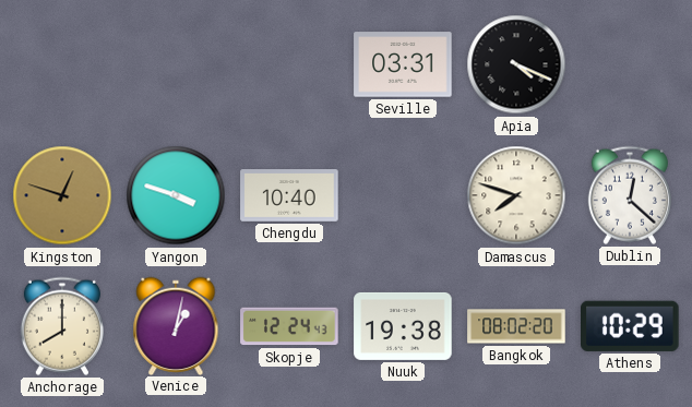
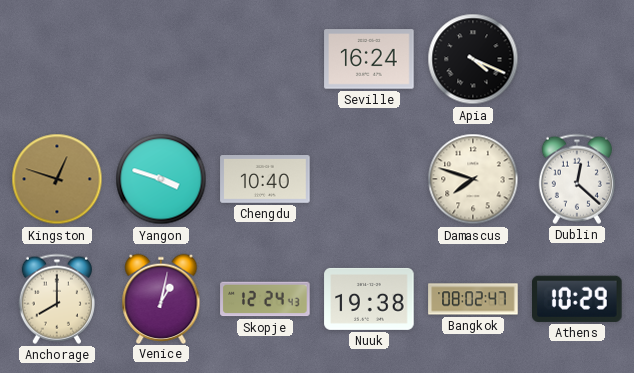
Seville: 03:31 -> 16:24
Bangkok: 08:02:20 -> 08:02:47
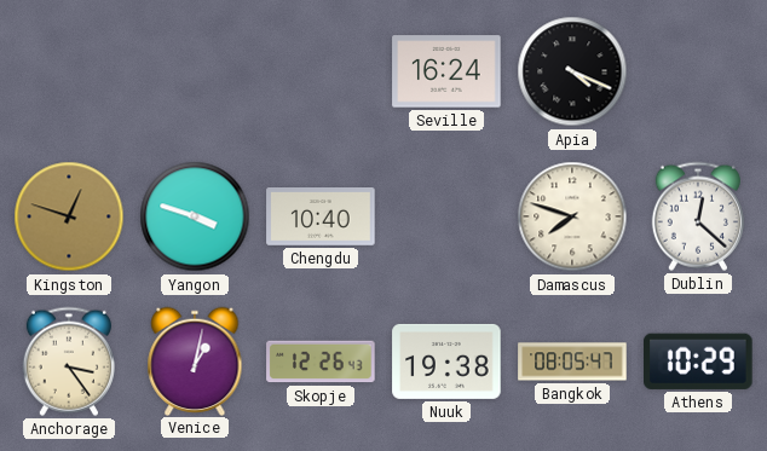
Anchorage: 8:00 -> 3:24
Skopje: 12:24 -> 12:26
Bangkok: 08:02 -> 08:05
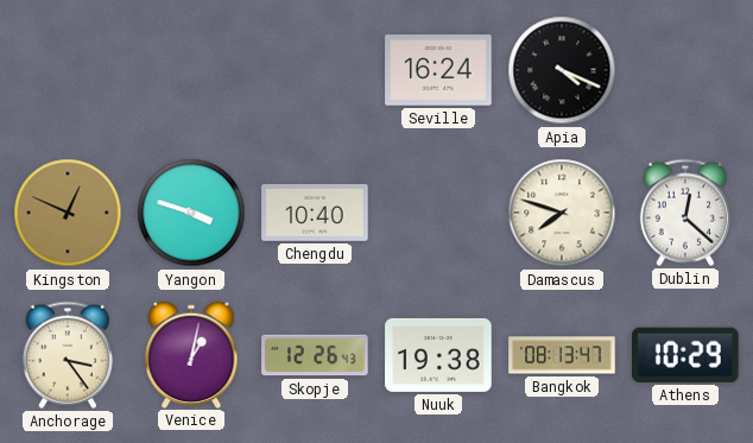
Kingston: 12:48 -> 12:49
Bangkok: 08:05 -> 08:13
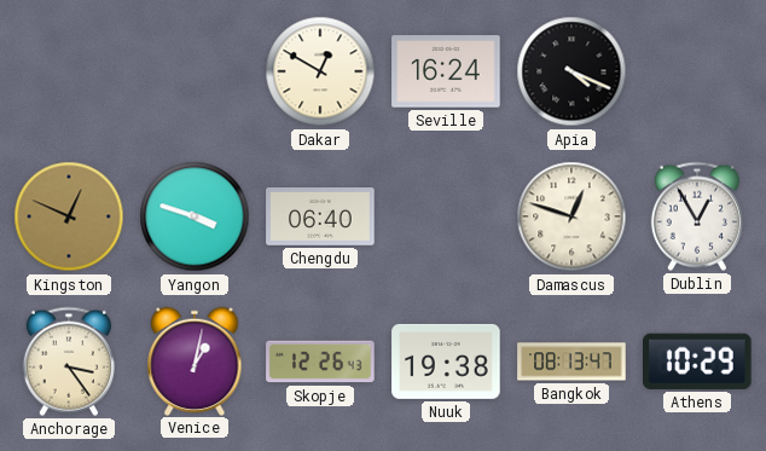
Dakar: none -> 12:50
Chengdu: 10:40 -> 06:40
Damascus: 7:48 -> 12:48
Dublin: 12:22 -> 12:55
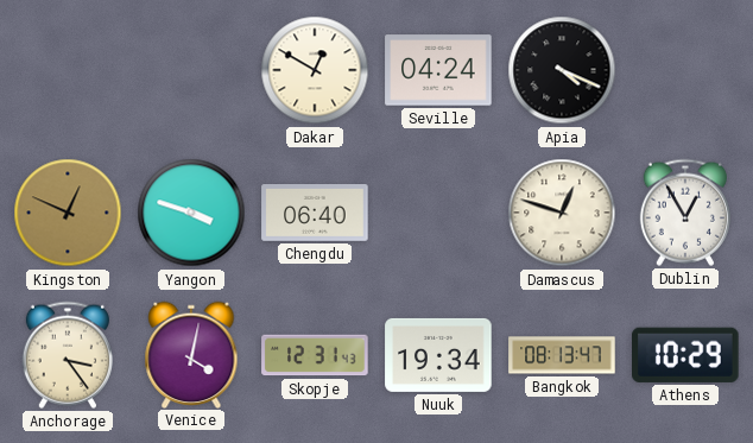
Seville: 16:24 -> 04:24
Venice: 1:02 -> 4:02
Skopje: 12:26 -> 12:31
Nuuk: 19:38 -> 19:34
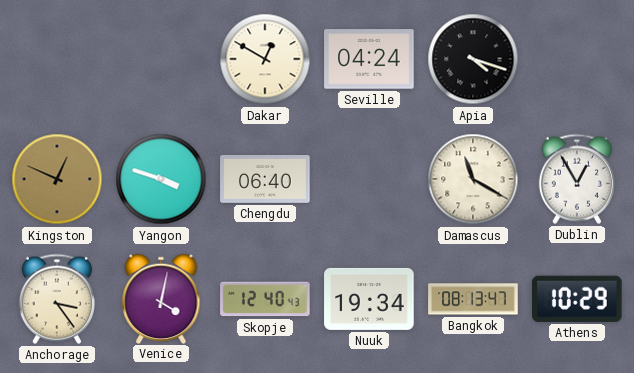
Apia: 4:19 -> 4:18
Damascus: 12:48 -> 11:20
Skopje: 12:31 -> 12:40
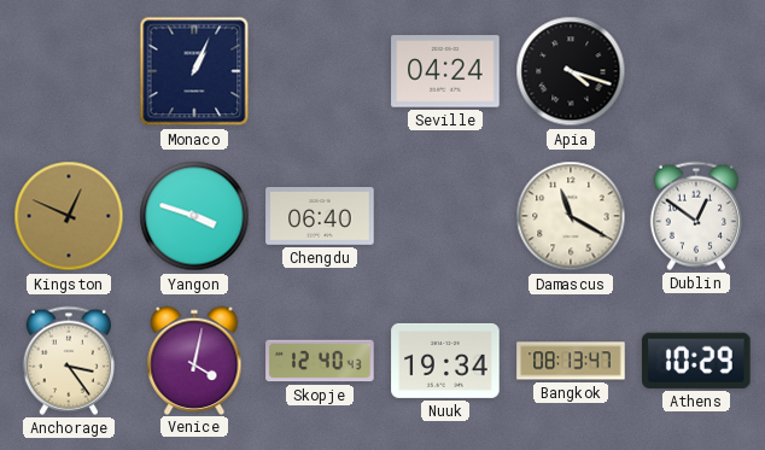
Monaco: none -> 1:04
Dakar: 12:50 -> none
Dublin: 12:55 -> 12:51
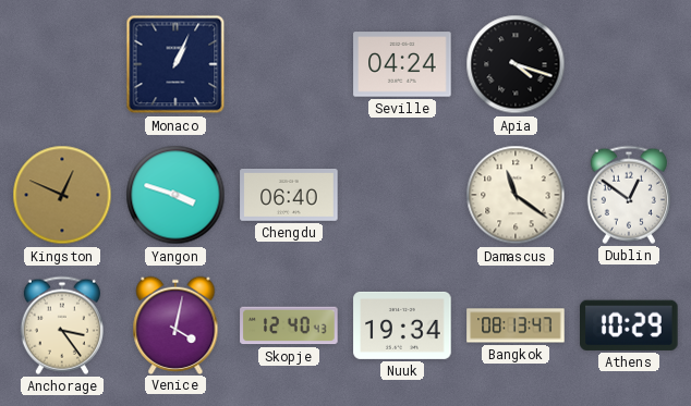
Damascus: 11:20 -> 11:21
